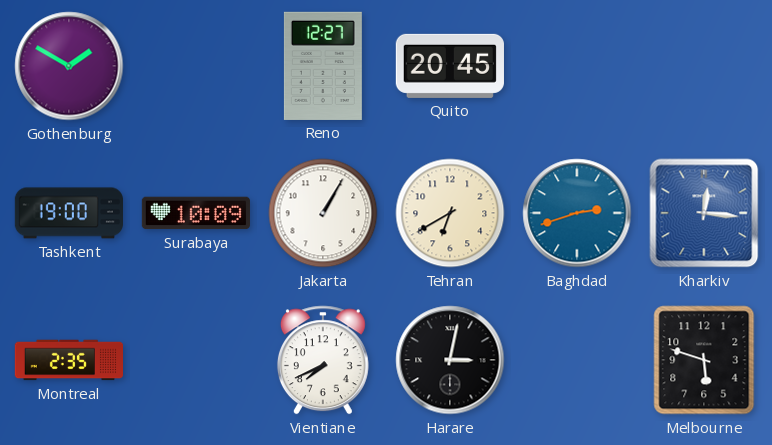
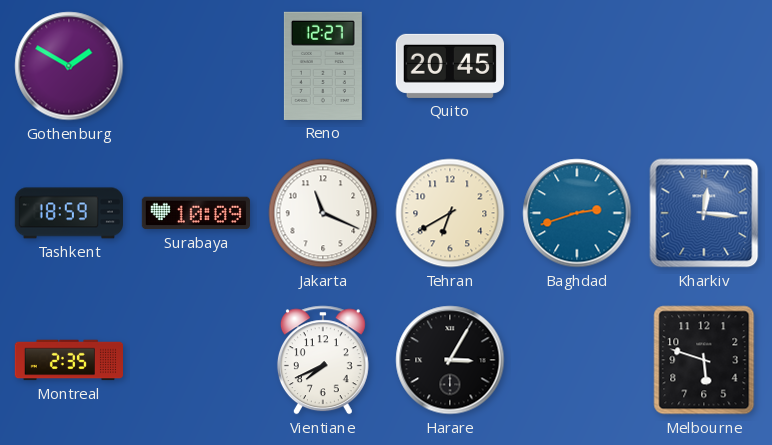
Tashkent: 19:00 -> 18:59
Jakarta: 1:05 -> 11:19
Harare: 3:02 -> 3:05
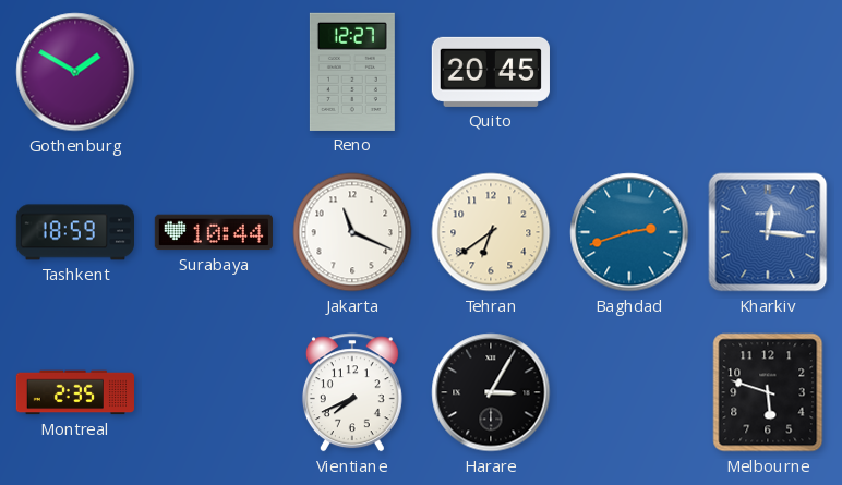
Surabaya: 10:09 -> 10:44
Tehran: 6:40 -> 6:39
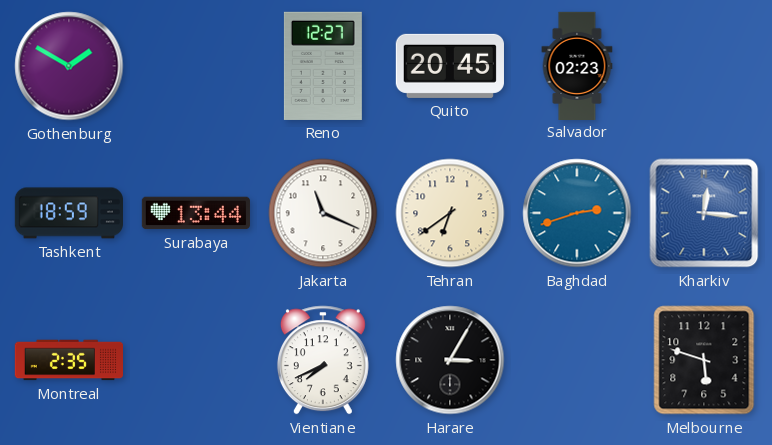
Salvador: none -> 02:23
Surabaya: 10:44 -> 13:44
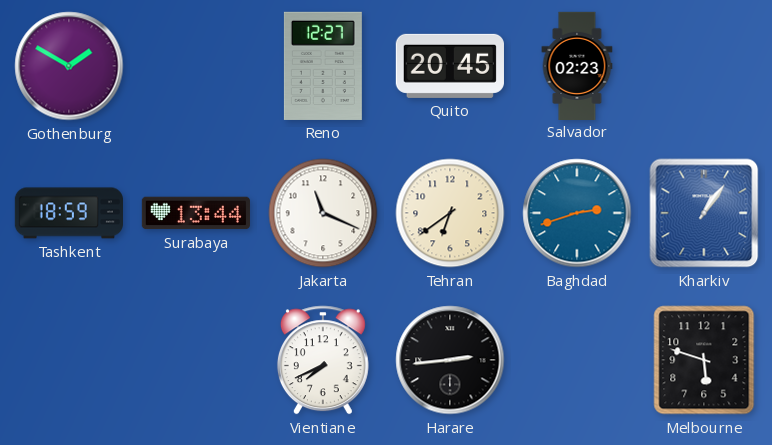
Kharkiv: 12:16 -> 1:06
Montreal: 2:35 -> none
Harare: 3:05 -> 2:44
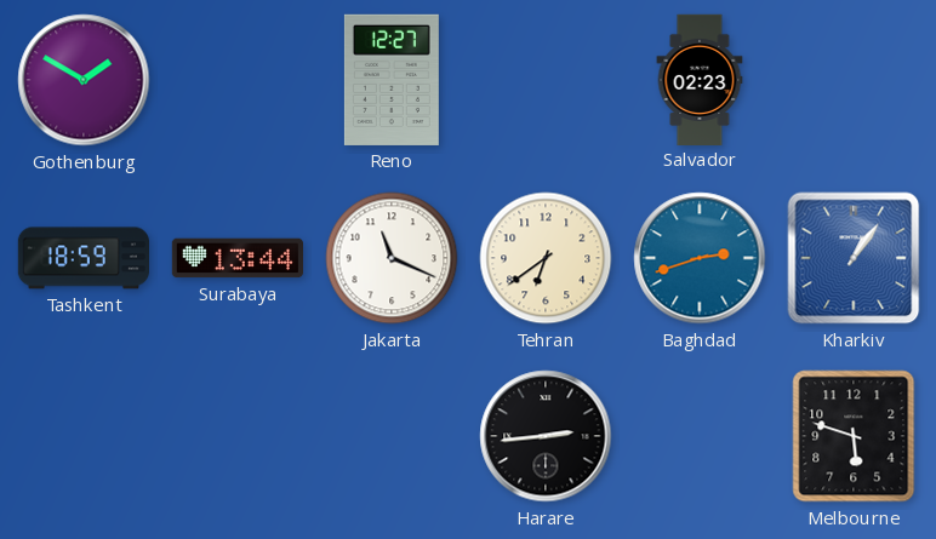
Quito: 20:45 -> none
Vientiane: 7:41 -> none
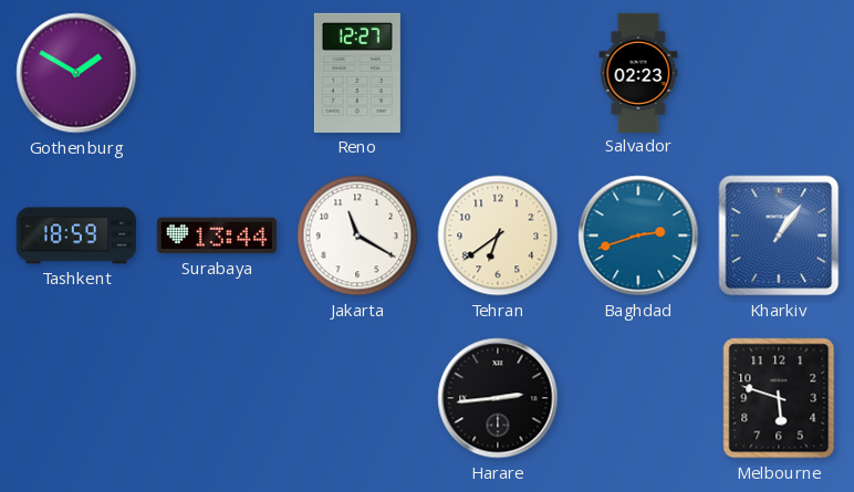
Jakarta: 11:19 -> 11:20
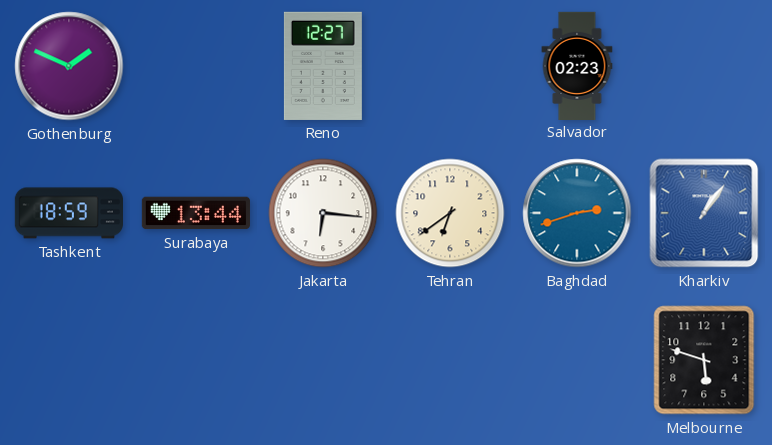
Gothenburg: 1:50 -> 1:49
Jakarta: 11:20 -> 6:16
Harare: 2:44 -> none
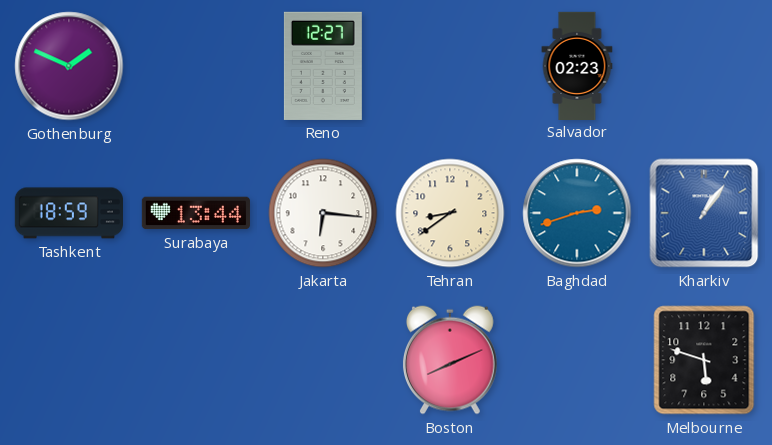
Tehran: 6:39 -> 8:39
Boston: none -> 8:11
